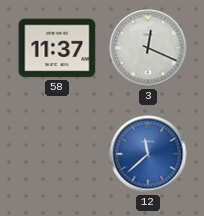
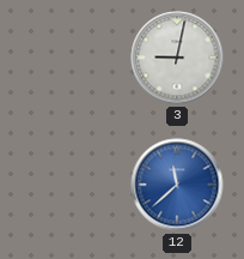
58: 11:37 -> none
3: 12:19 -> 9:02
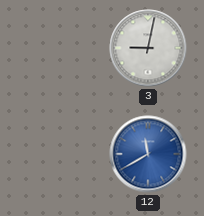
12: 11:38 -> 11:40
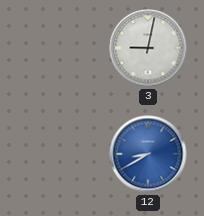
12: 11:40 -> 8:40
